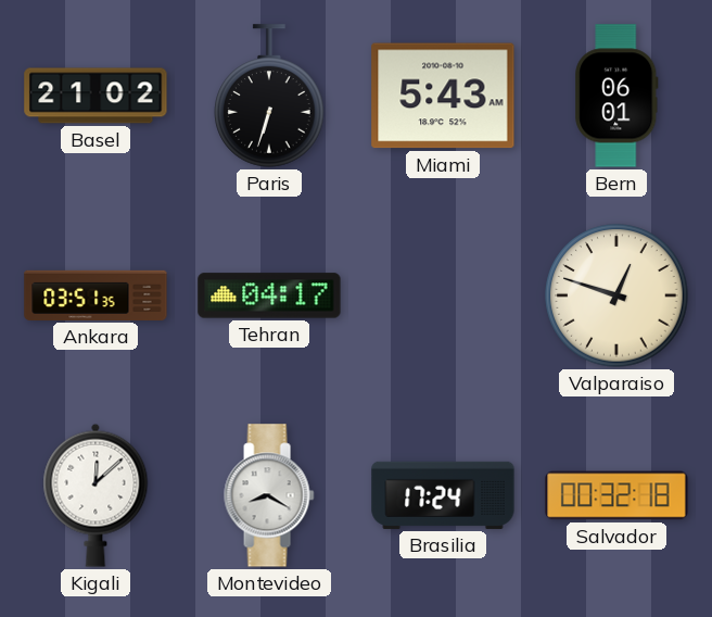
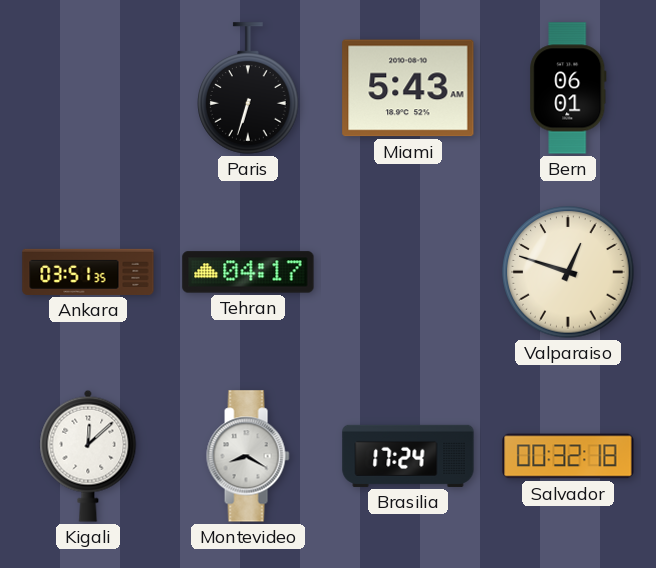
Basel: 21:02 -> none
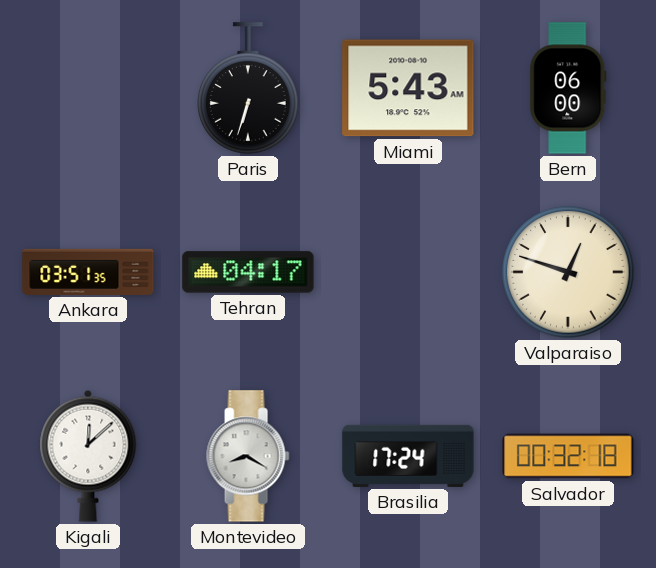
Bern: 06:01 -> 06:00
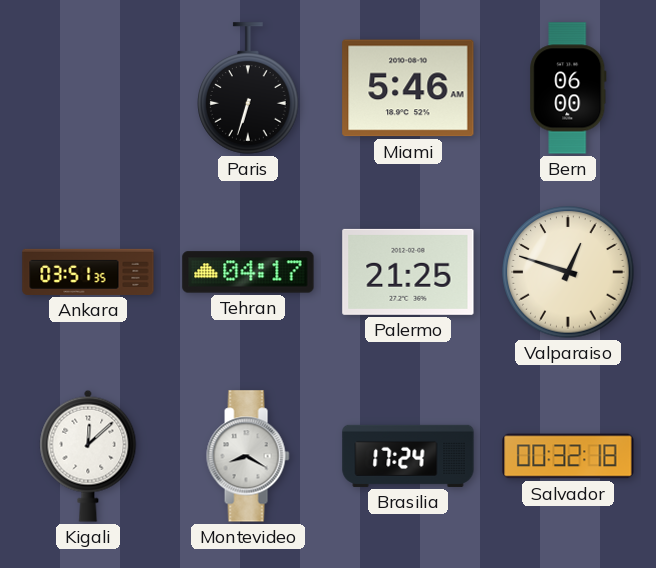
Miami: 5:43 -> 5:46
Palermo: none -> 21:25
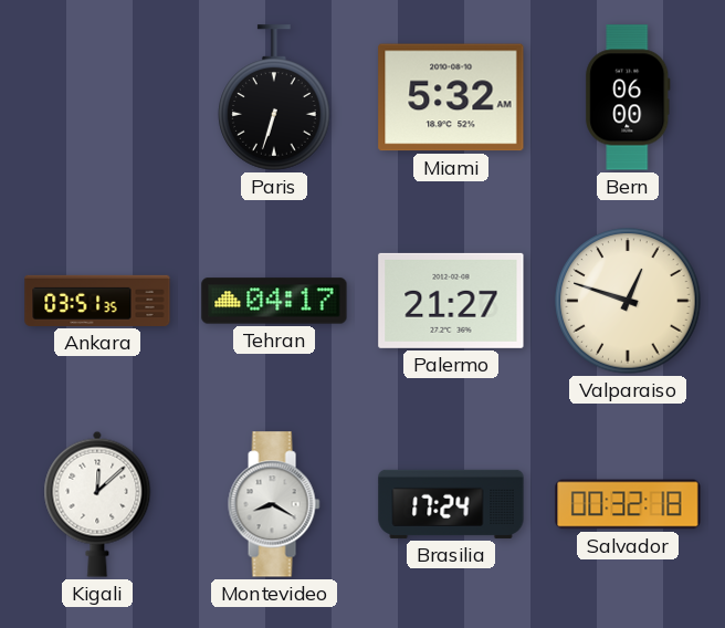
Miami: 5:46 -> 5:32
Palermo: 21:25 -> 21:27
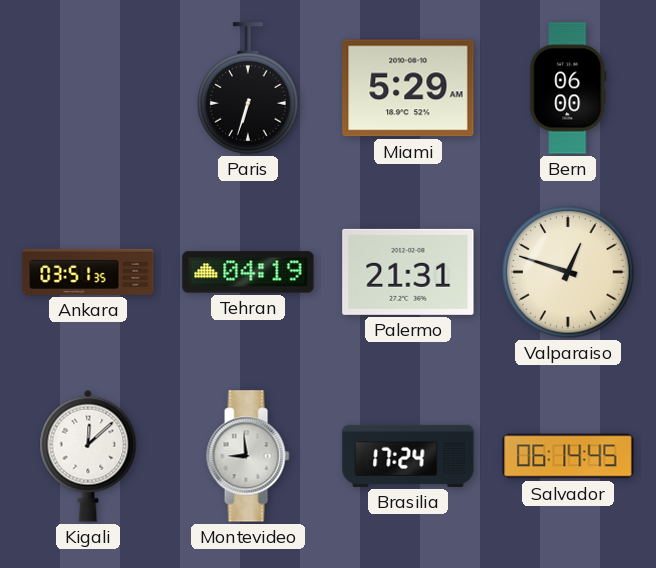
Miami: 5:32 -> 5:29
Tehran: 04:17 -> 04:19
Palermo: 21:27 -> 21:31
Montevideo: 8:20 -> 8:59
Salvador: 00:32 -> 06:14
